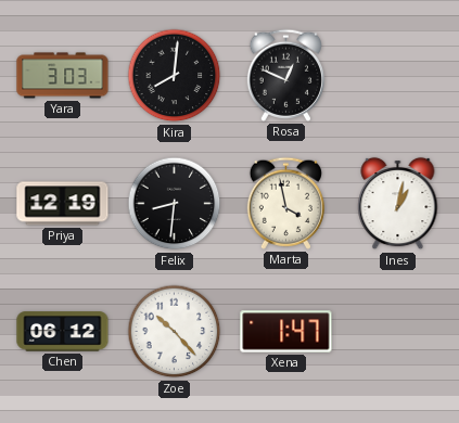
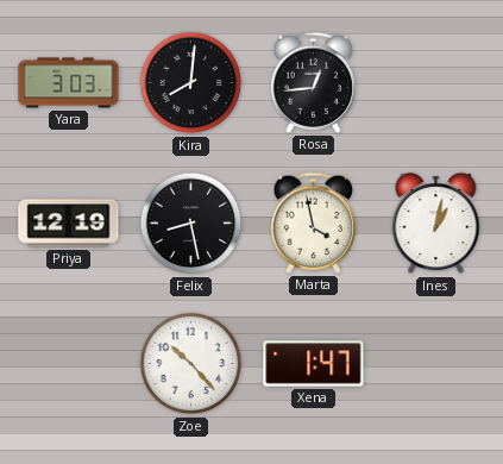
Rosa: 12:49 -> 12:44
Felix: 8:31 -> 8:28
Chen: 06:12 -> none
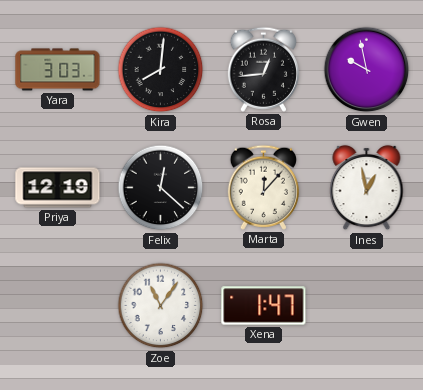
Gwen: none -> 9:58
Felix: 8:28 -> 12:22
Marta: 3:58 -> 12:07
Ines: 1:02 -> 12:58
Zoe: 10:23 -> 11:06
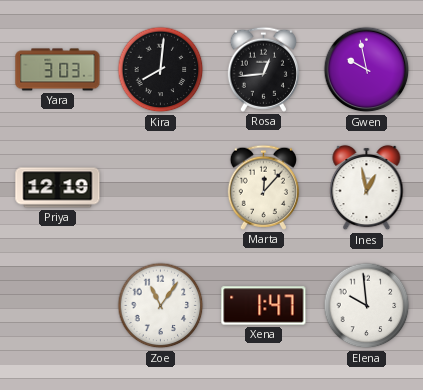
Felix: 12:22 -> none
Elena: none -> 9:59
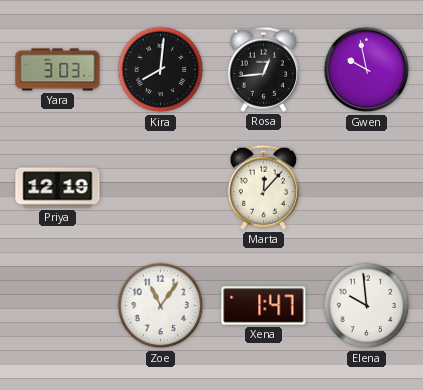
Ines: 12:58 -> none
